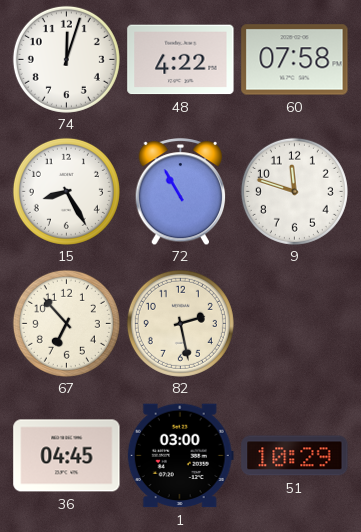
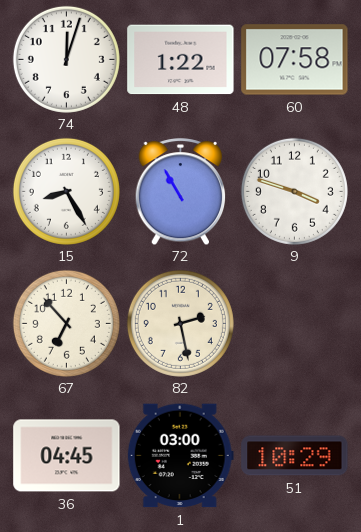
48: 4:22 -> 1:22
9: 11:48 -> 3:48
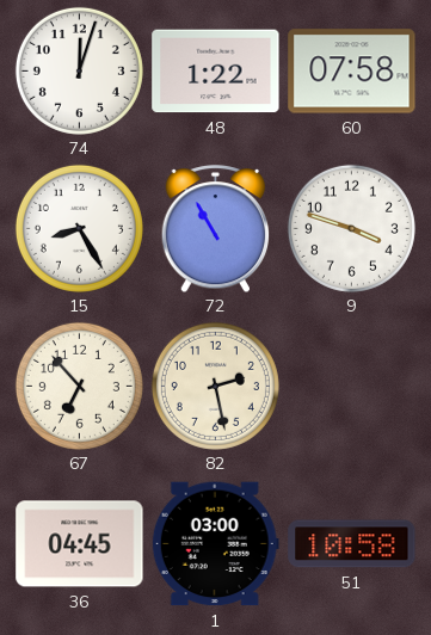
51: 10:29 -> 10:58
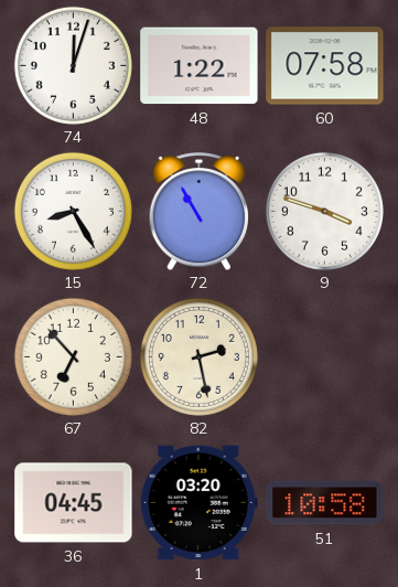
1: 03:00 -> 03:20
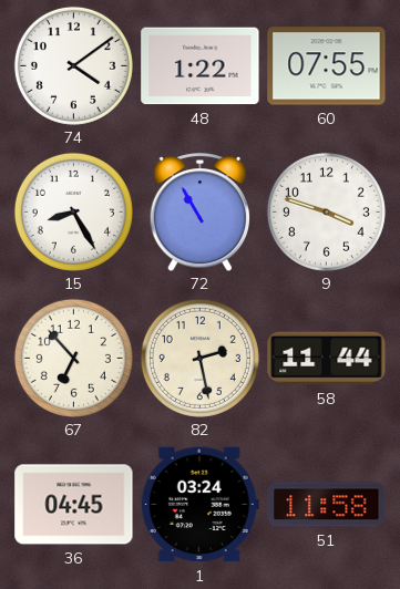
74: 12:03 -> 4:09
60: 07:58 -> 07:55
58: none -> 11:44
1: 03:20 -> 03:24
51: 10:58 -> 11:58
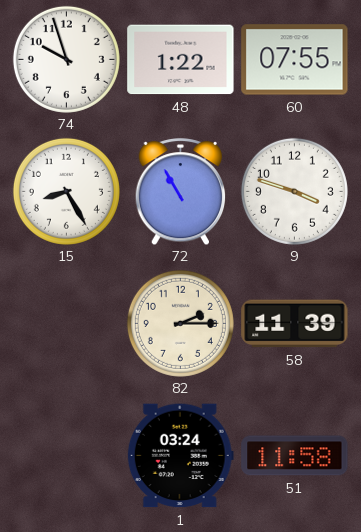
74: 4:09 -> 9:57
67: 6:53 -> none
82: 2:28 -> 2:15
58: 11:44 -> 11:39
36: 04:45 -> none
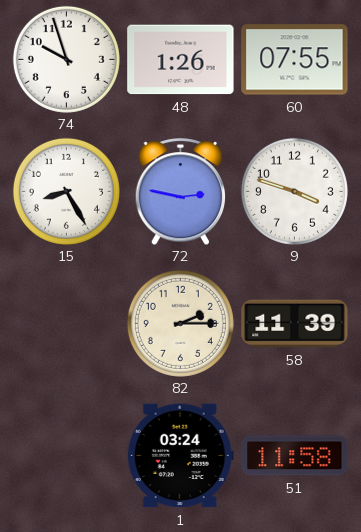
48: 1:22 -> 1:26
72: 10:55 -> 2:47
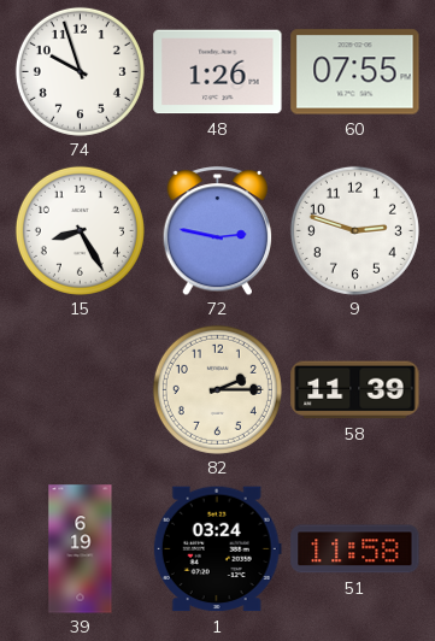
9: 3:48 -> 2:48
39: none -> 6:19
